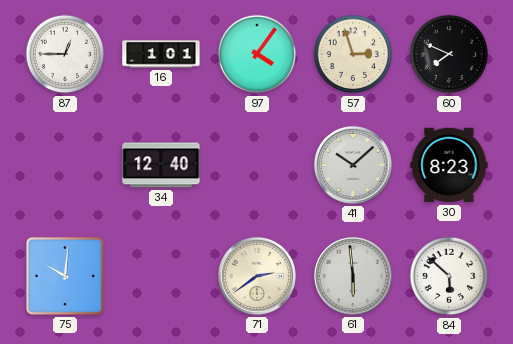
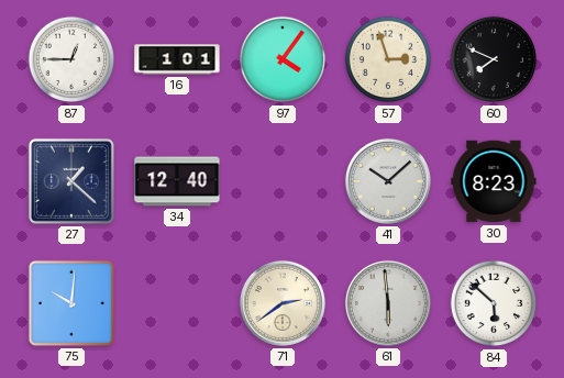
27: none -> 1:22
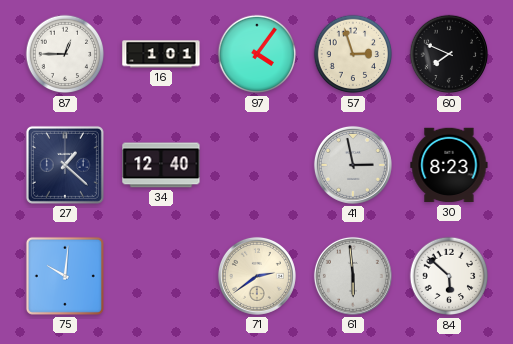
41: 10:08 -> 2:58
